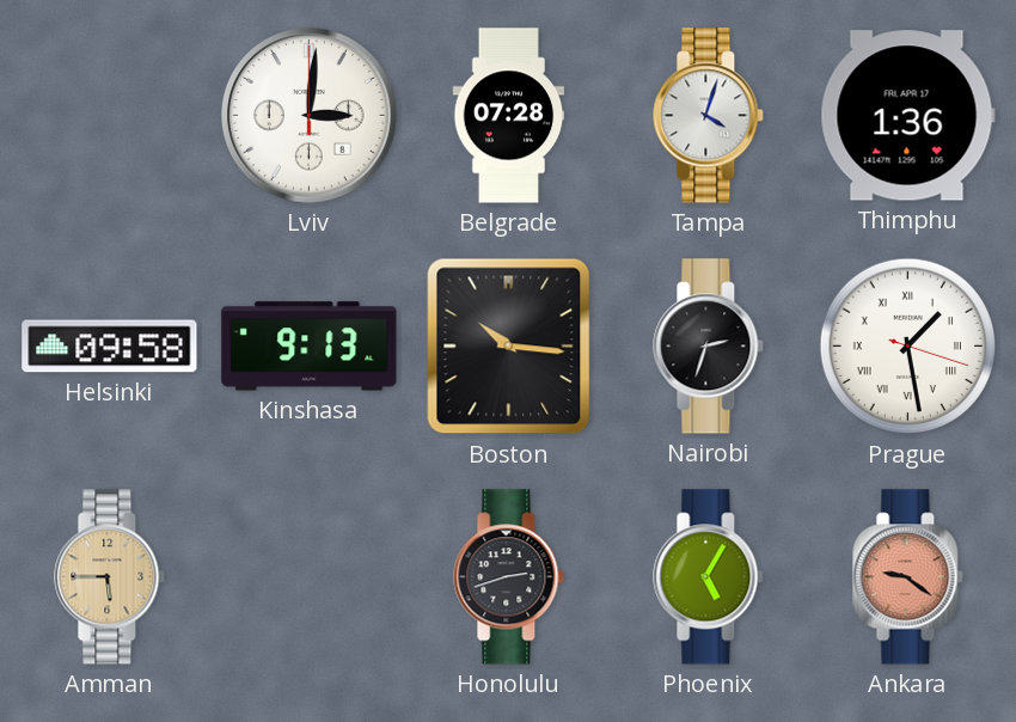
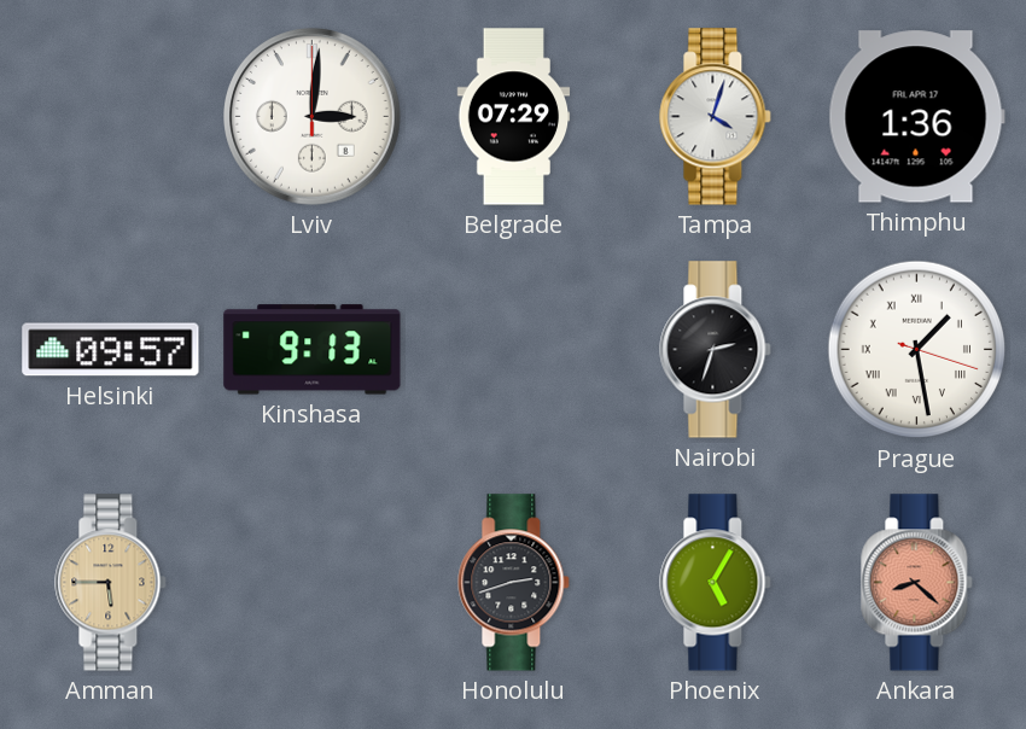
Belgrade: 07:28 -> 07:29
Helsinki: 09:58 -> 09:57
Boston: 10:16 -> none
Ankara: 9:21 -> 8:22
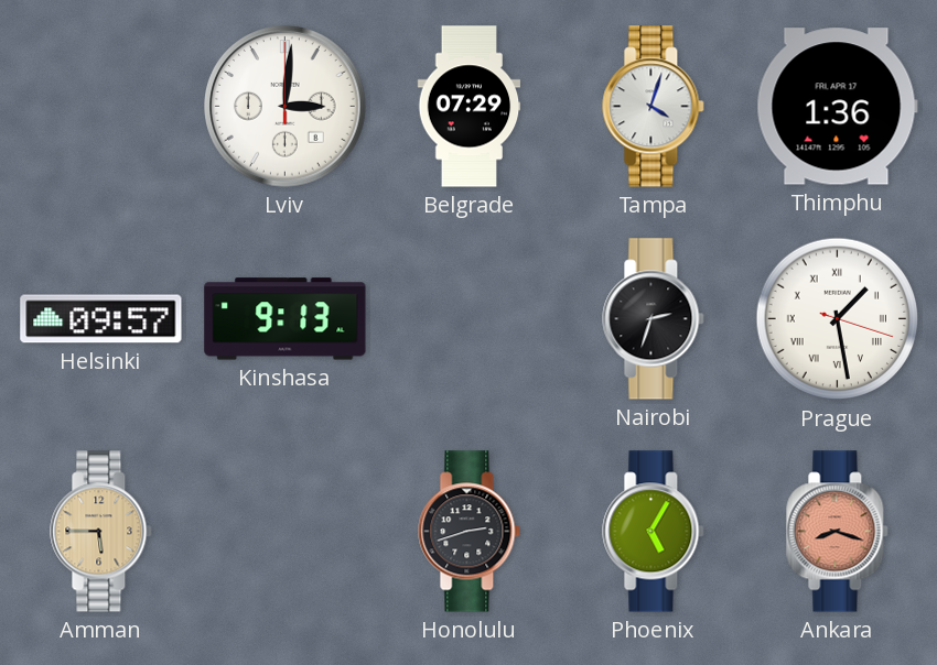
Ankara: 8:22 -> 8:18
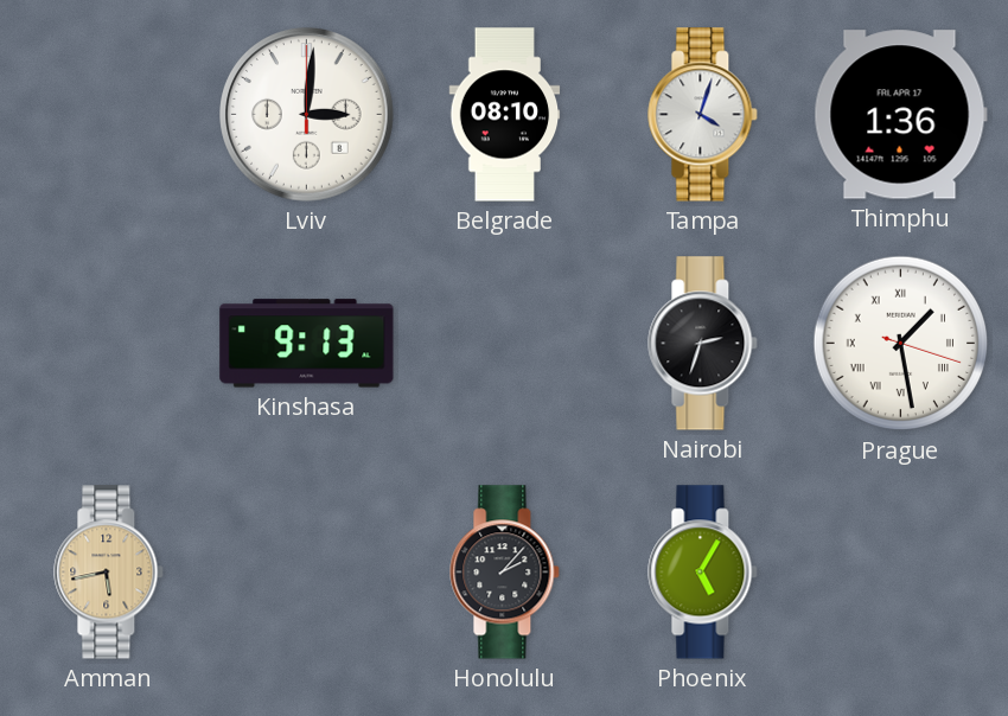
Belgrade: 07:29 -> 08:10
Helsinki: 09:57 -> none
Amman: 5:45 -> 5:43
Honolulu: 2:42 -> 2:07
Ankara: 8:18 -> none
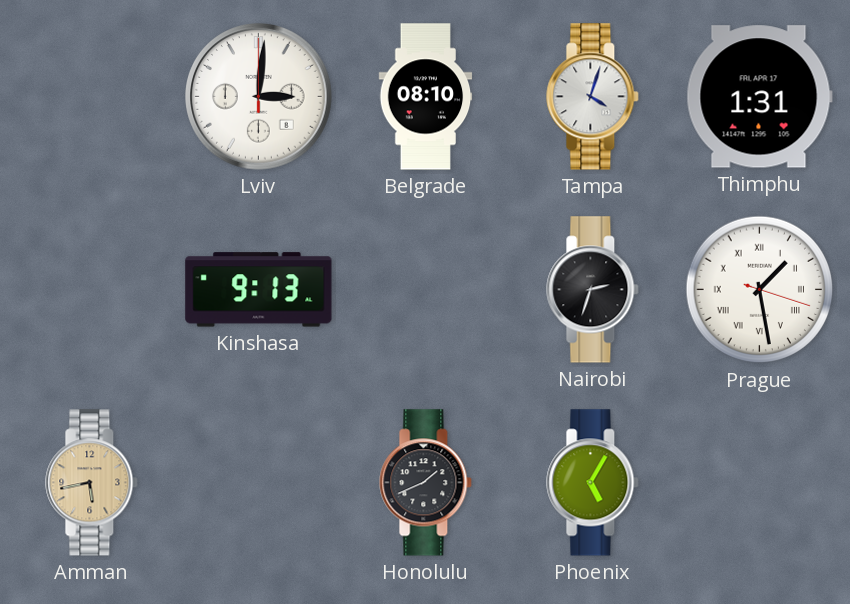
Thimphu: 1:36 -> 1:31
Honolulu: 2:07 -> 1:41
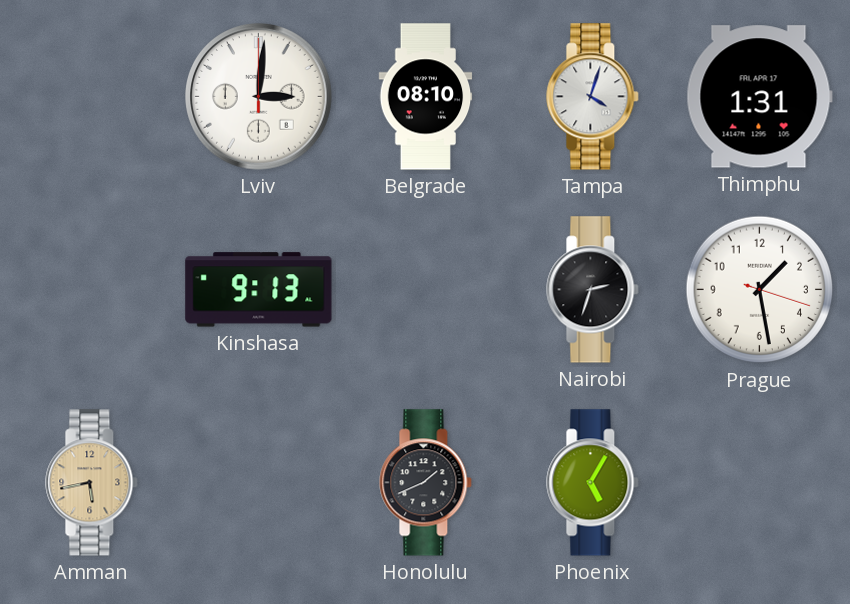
Prague numerals: Roman -> Arabic
